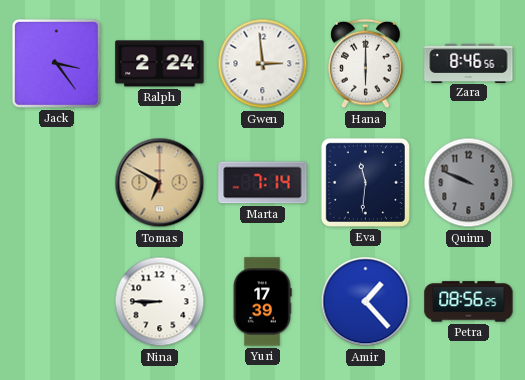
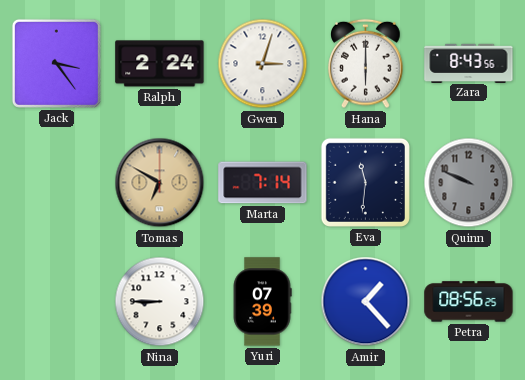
Gwen: 2:59 -> 3:03
Zara: 8:46 -> 8:43
Yuri: 17:39 -> 07:39
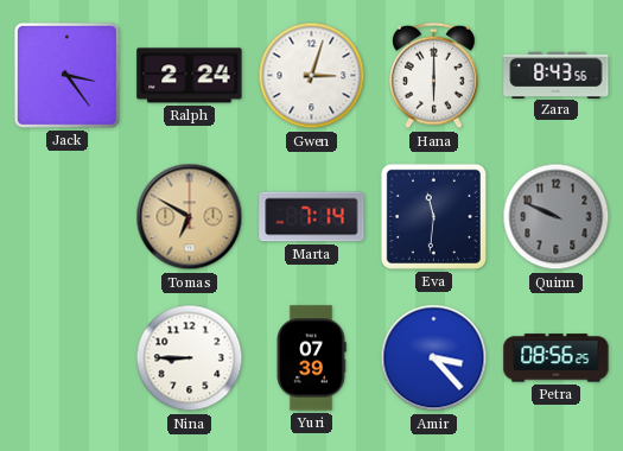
Amir: 1:23 -> 3:23
